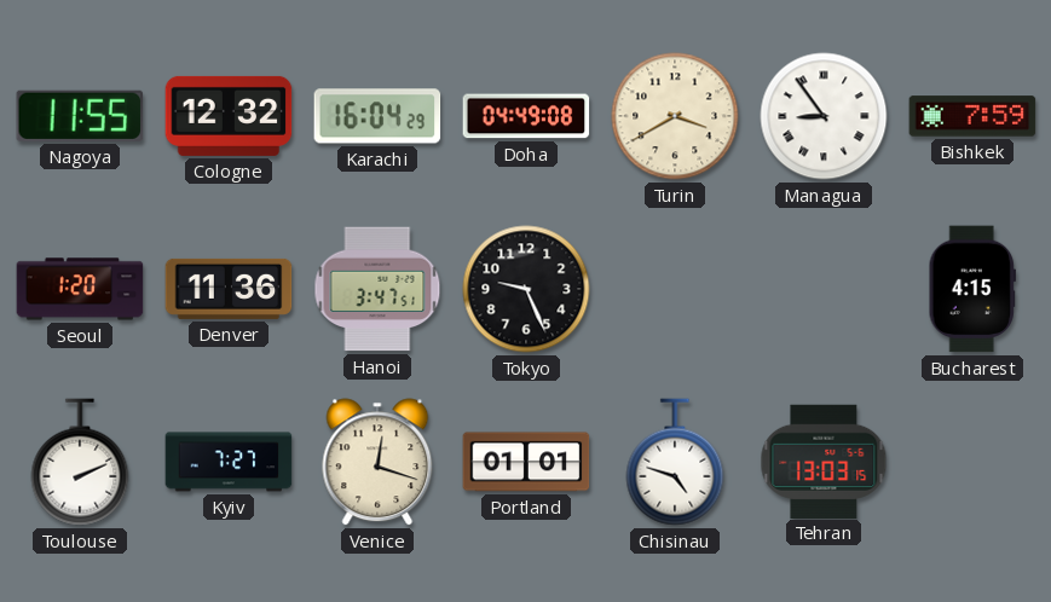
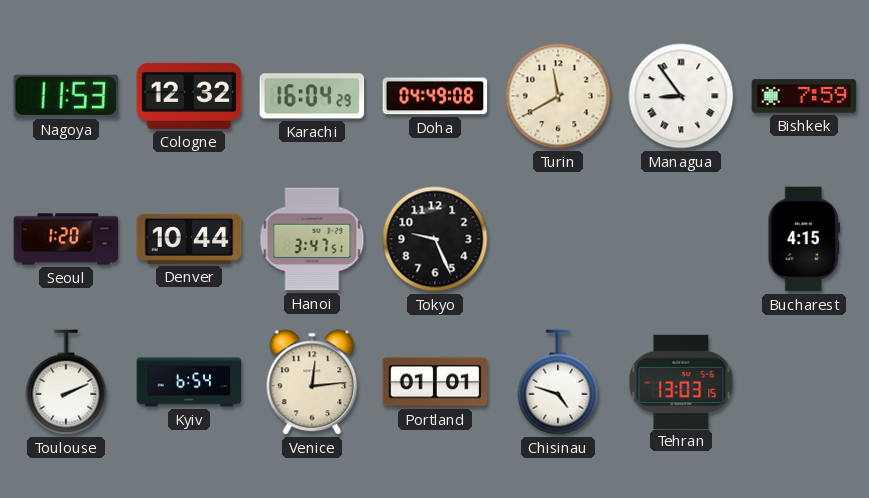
Nagoya: 11:55 -> 11:53
Turin: 3:40 -> 11:40
Denver: 11:36 -> 10:44
Kyiv: 7:27 -> 6:54
Venice: 12:18 -> 12:14
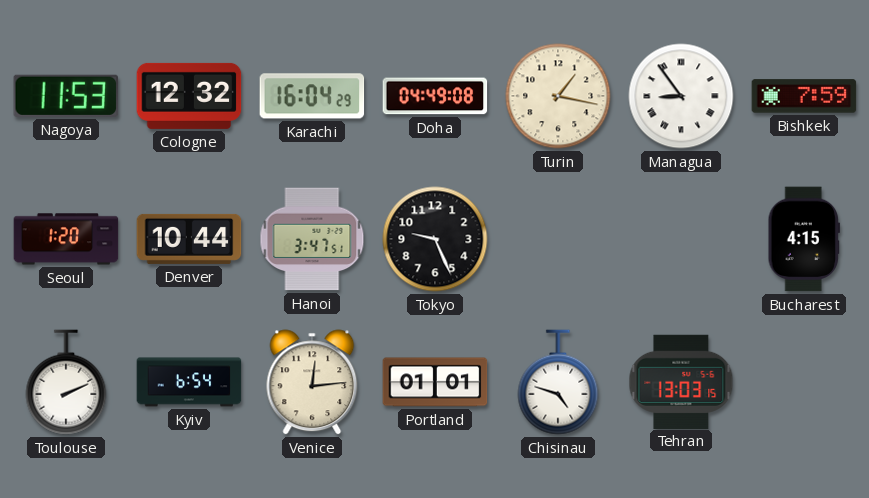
Turin: 11:40 -> 1:17
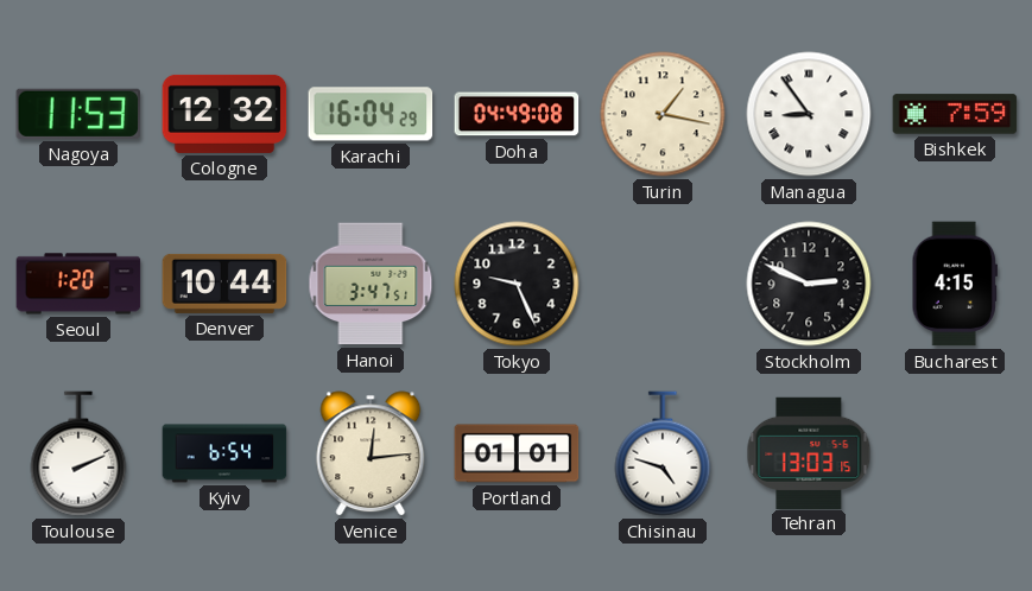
Stockholm: none -> 2:49
